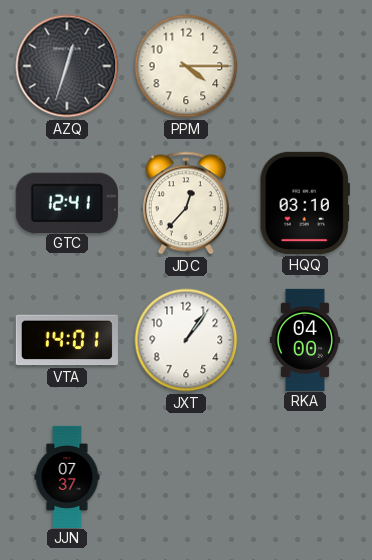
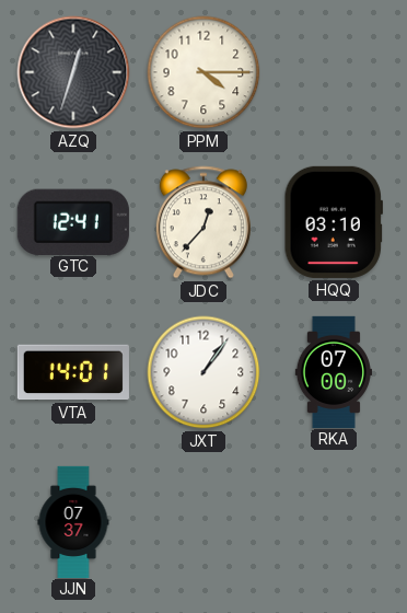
RKA: 04:00 -> 07:00
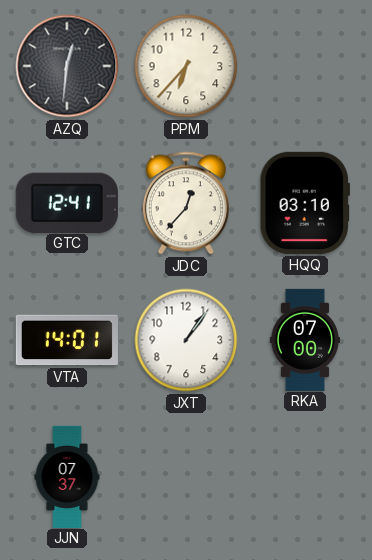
AZQ: 12:33 -> 12:31
PPM: 4:15 -> 6:37
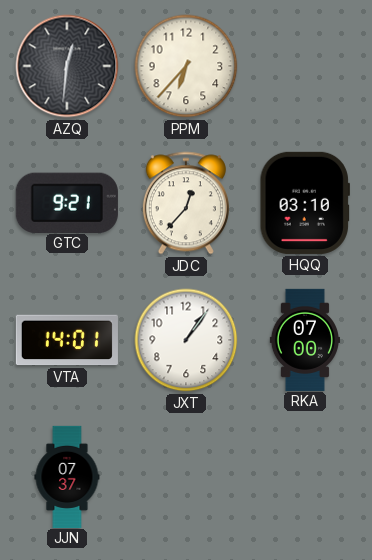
GTC: 12:41 -> 9:21
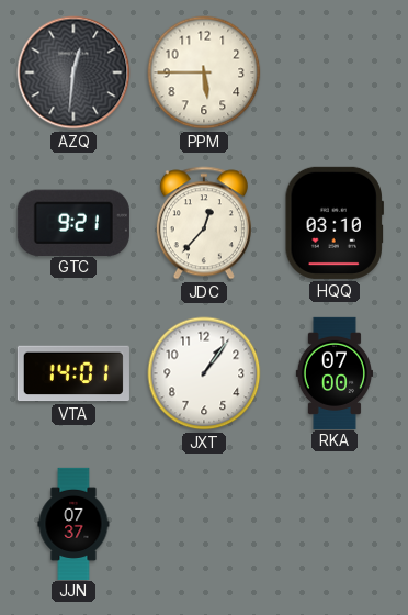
PPM: 6:37 -> 5:45
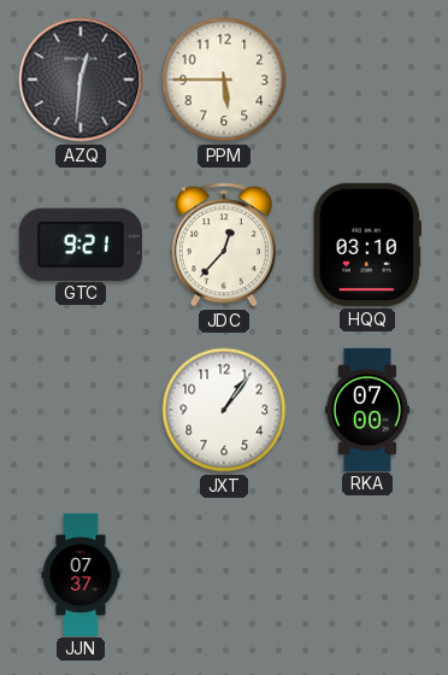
VTA: 14:01 -> none
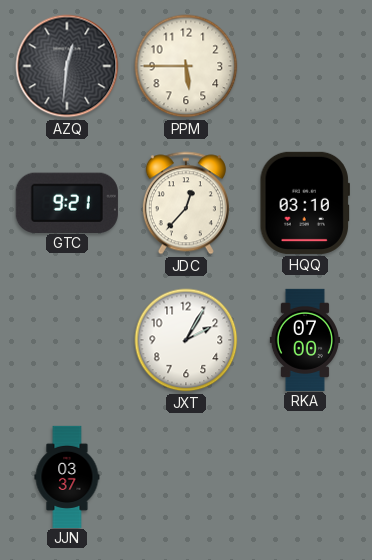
JXT: 1:06 -> 2:05
JJN: 07:37 -> 03:37
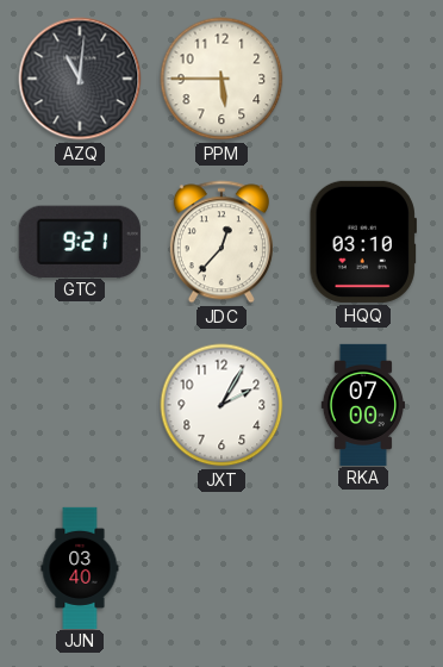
AZQ: 12:31 -> 11:01
JJN: 03:37 -> 03:40
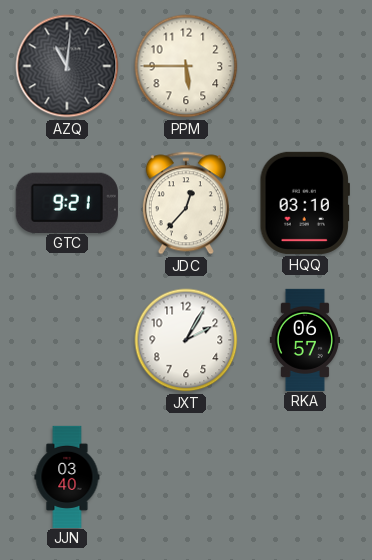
RKA: 07:00 -> 06:57
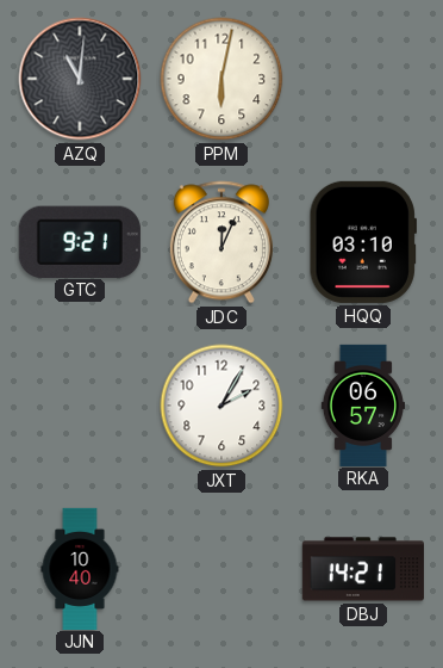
PPM: 5:45 -> 6:02
JDC: 12:37 -> 12:04
JJN: 03:40 -> 10:40
DBJ: none -> 14:21
